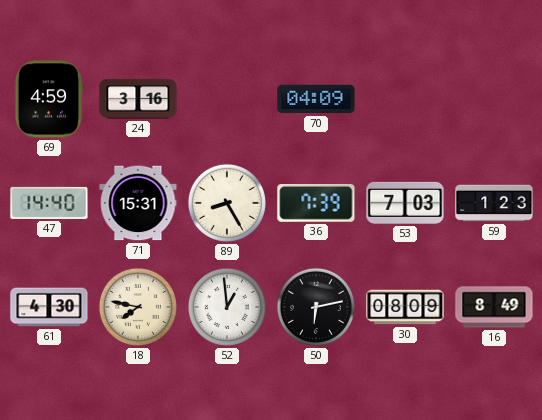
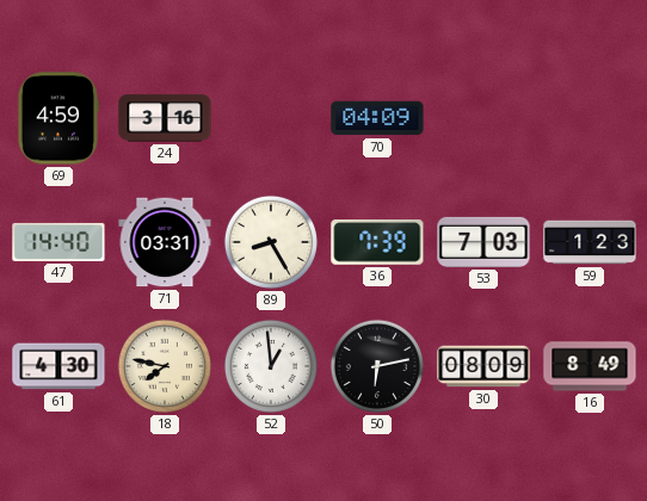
71: 15:31 -> 03:31
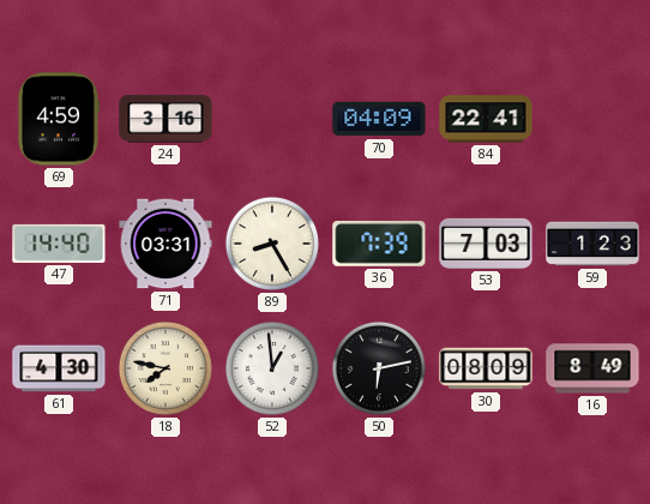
84: none -> 22:41
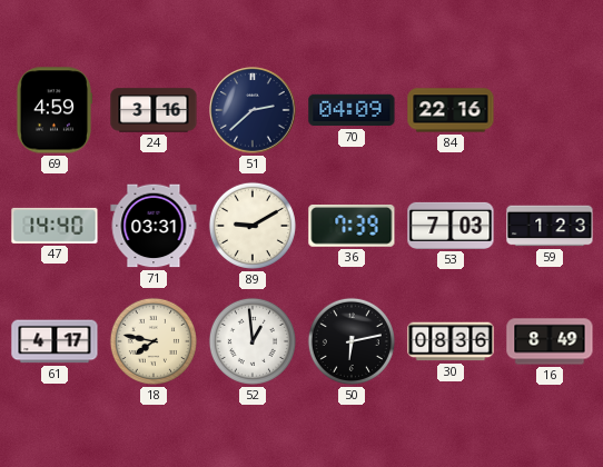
51: none -> 2:38
84: 22:41 -> 22:16
89: 8:25 -> 9:10
61: 4:30 -> 4:17
30: 08:09 -> 08:36
